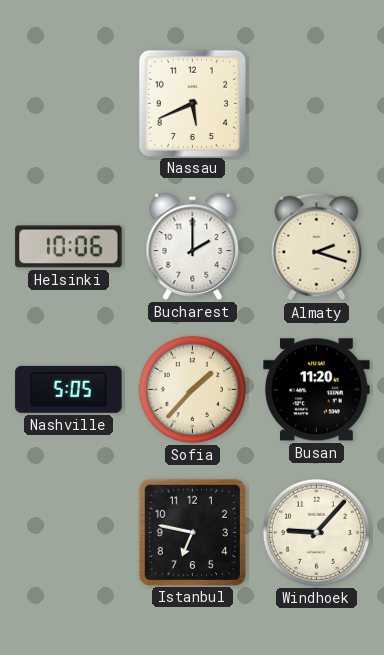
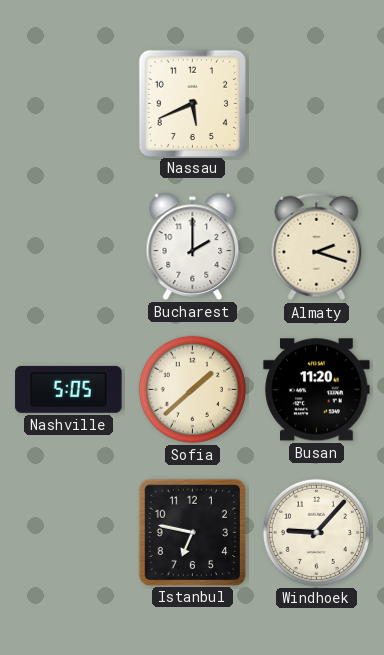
Helsinki: 10:06 -> none
Sofia: 1:37 -> 1:38
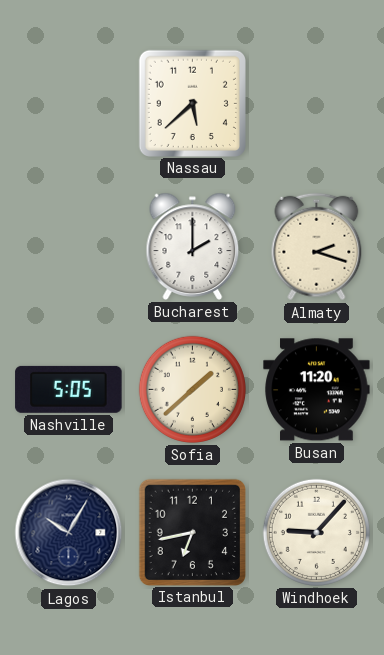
Nassau: 5:41 -> 5:38
Lagos: none -> 10:05
Istanbul: 6:47 -> 6:43
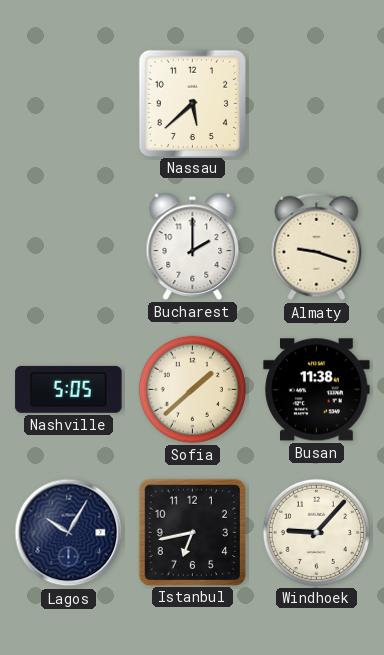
Almaty: 2:18 -> 9:18
Busan: 11:20 -> 11:38
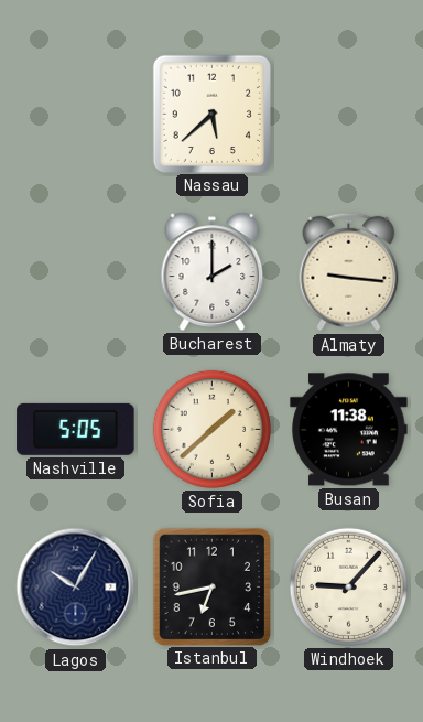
Almaty: 9:18 -> 9:16
